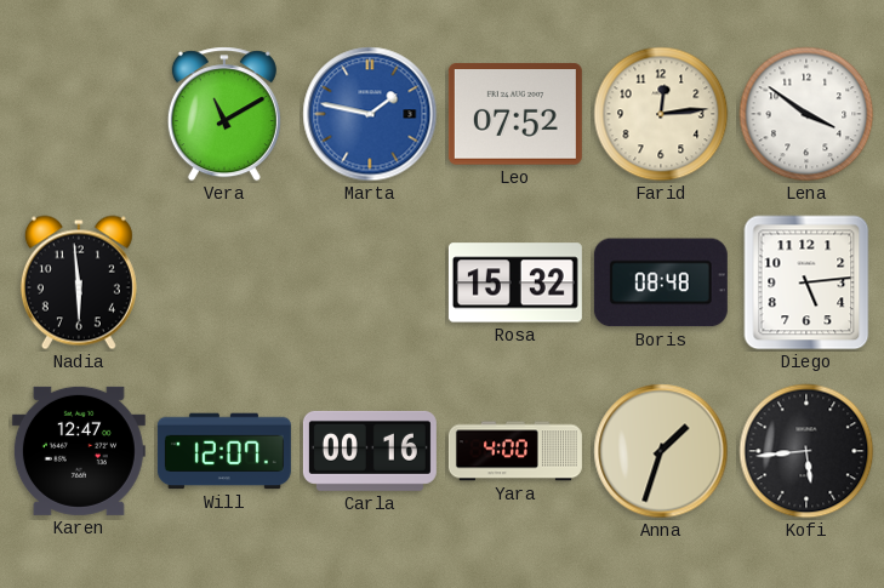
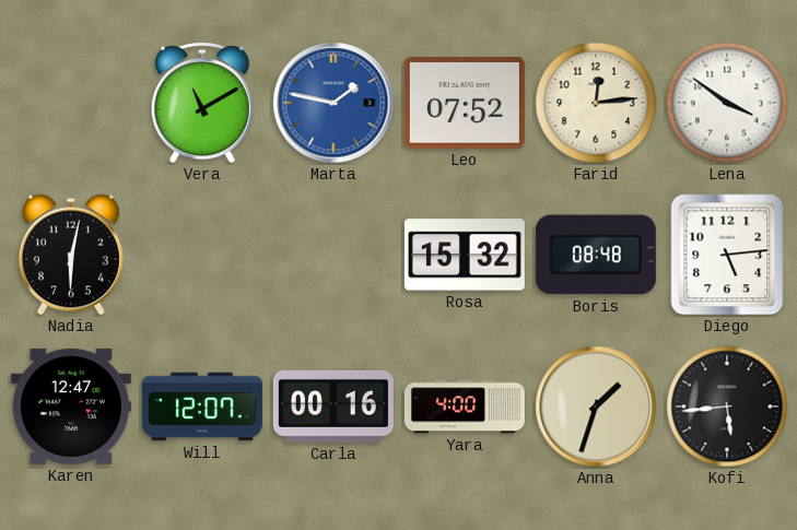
Nadia: 5:59 -> 6:02
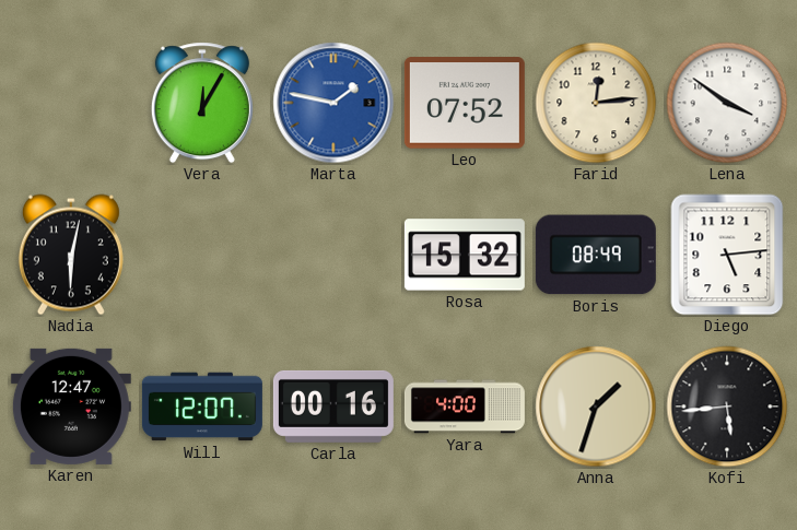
Vera: 11:10 -> 12:05
Boris: 08:48 -> 08:49
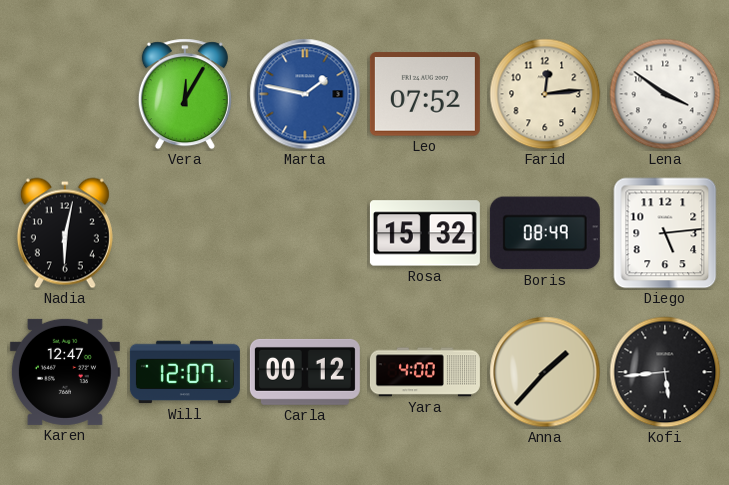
Carla: 00:16 -> 00:12
Anna: 1:33 -> 1:37
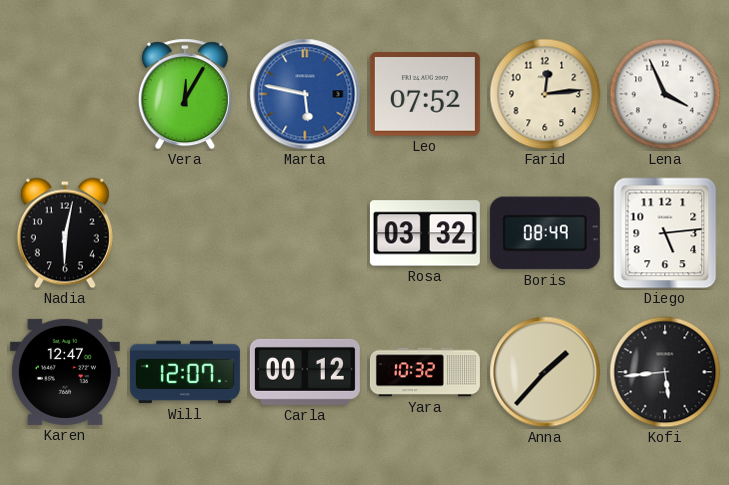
Marta: 1:47 -> 5:47
Lena: 3:51 -> 3:56
Rosa: 15:32 -> 03:32
Yara: 4:00 -> 10:32
